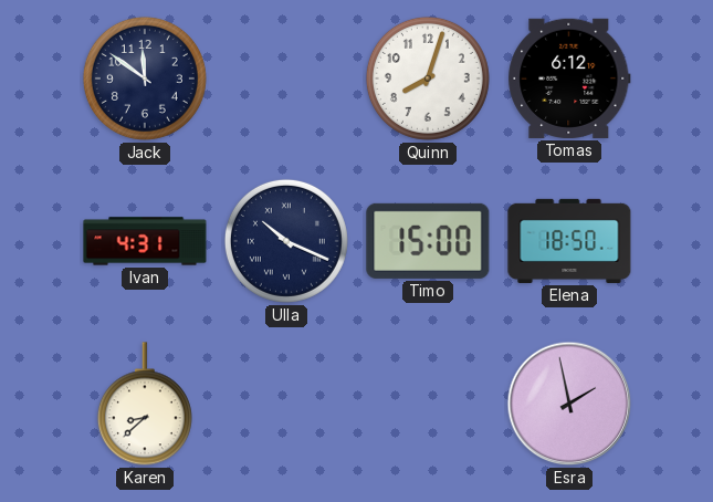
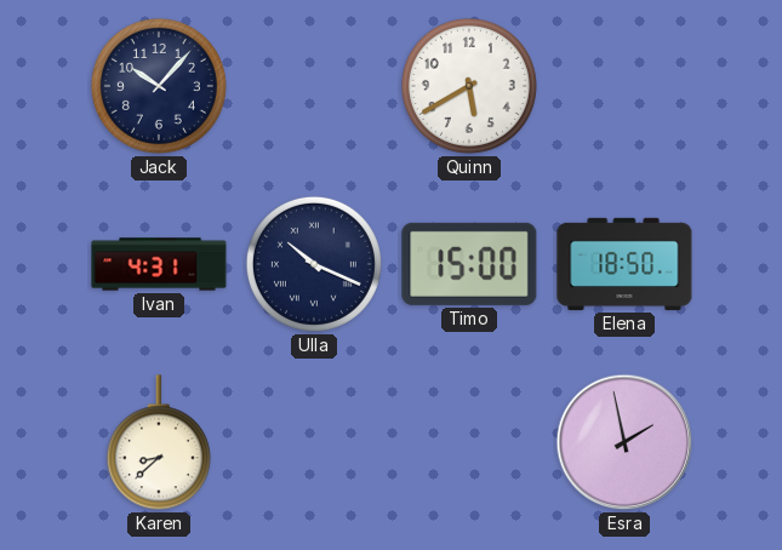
Jack: 11:51 -> 10:07
Quinn: 8:03 -> 5:40
Tomas: 6:12 -> none
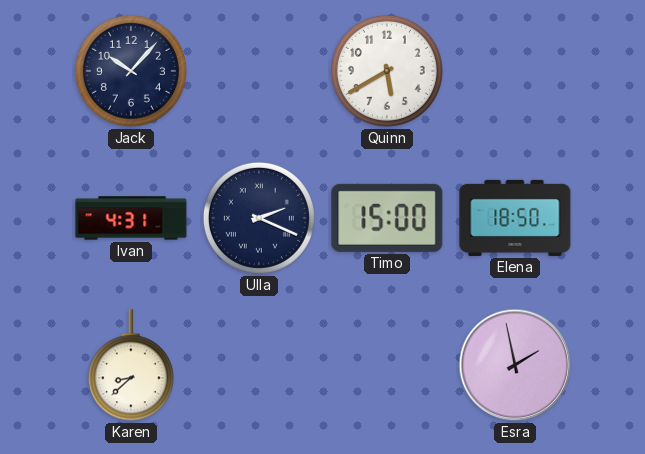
Ulla: 10:19 -> 2:19
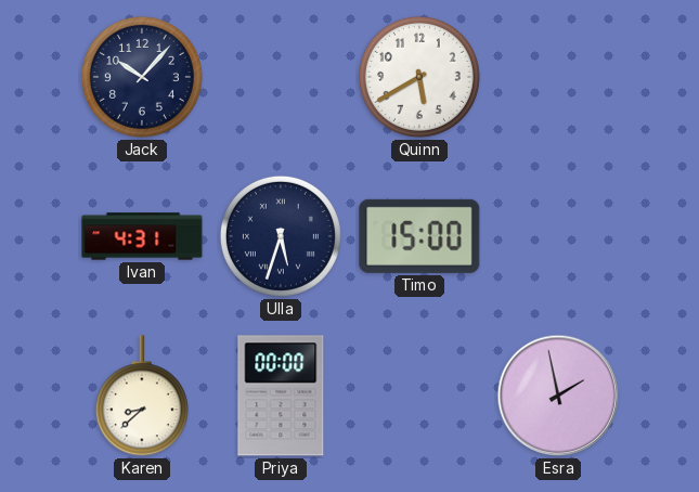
Ulla: 2:19 -> 5:33
Elena: 18:50 -> none
Priya: none -> 00:00
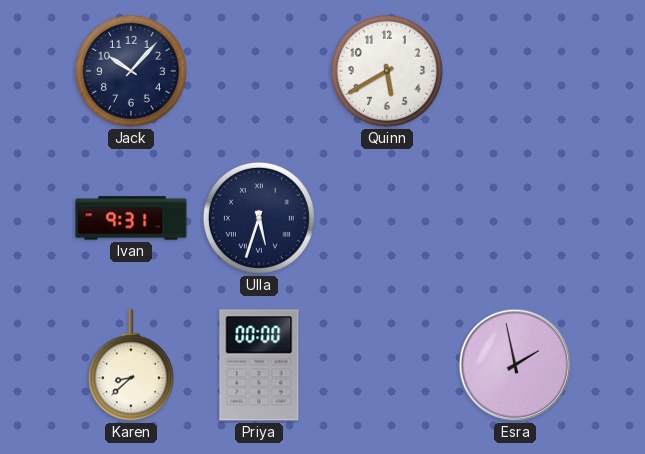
Ivan: 4:31 -> 9:31
Timo: 15:00 -> none
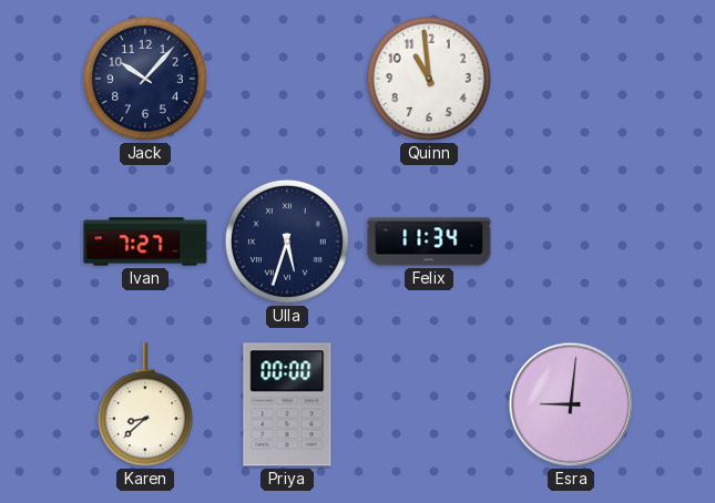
Quinn: 5:40 -> 10:59
Ivan: 9:31 -> 7:27
Felix: none -> 11:34
Esra: 1:58 -> 9:01
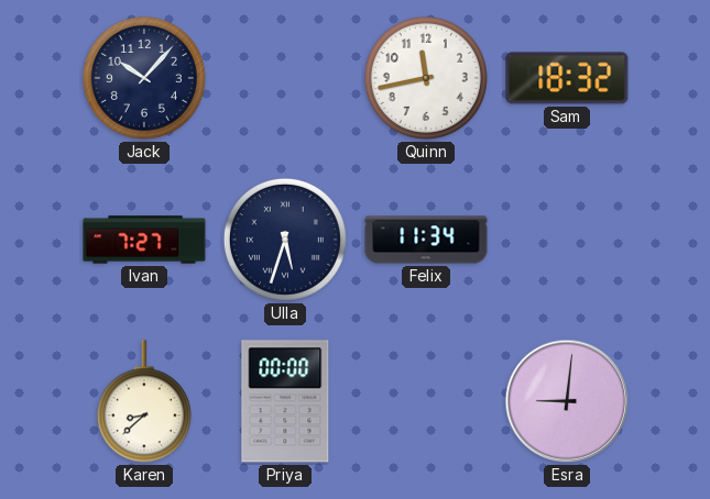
Quinn: 10:59 -> 11:43
Sam: none -> 18:32
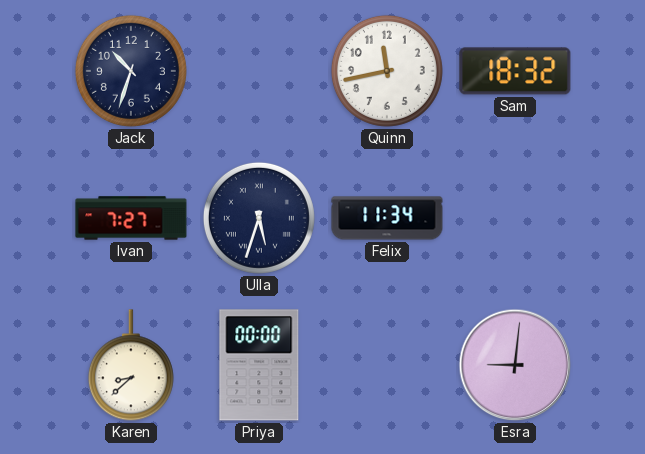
Jack: 10:07 -> 10:33
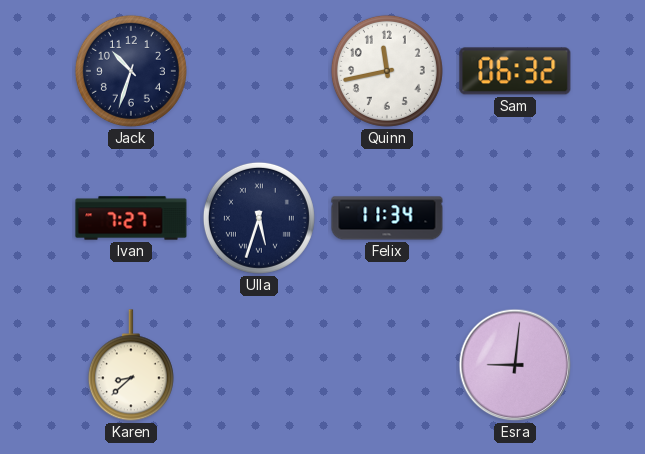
Sam: 18:32 -> 06:32
Priya: 00:00 -> none
